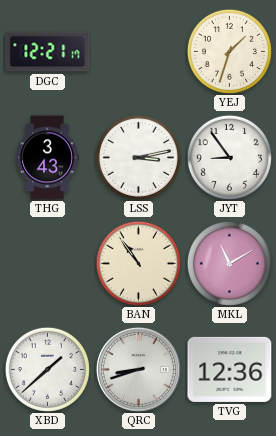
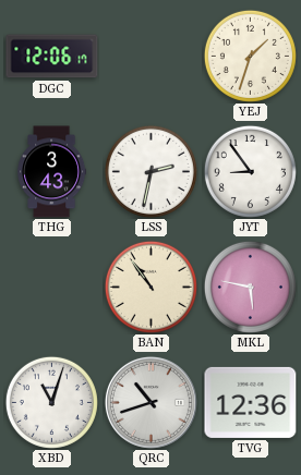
DGC: 12:21 -> 12:06
LSS: 3:13 -> 2:32
MKL: 11:10 -> 5:47
XBD: 1:38 -> 11:03
QRC: 8:42 -> 10:42
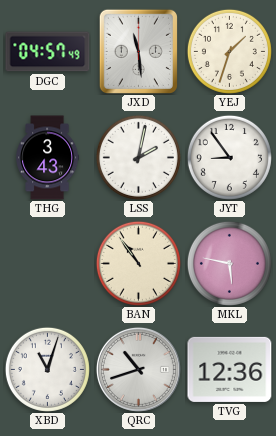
DGC: 12:06 -> 04:57
JXD: none -> 11:29
LSS: 2:32 -> 2:02
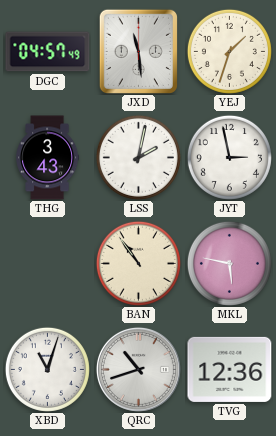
JYT: 8:54 -> 2:58
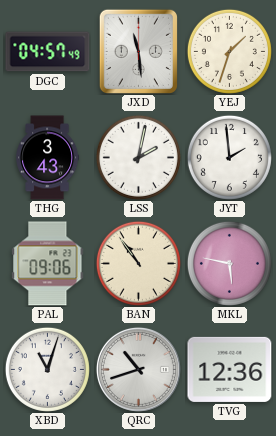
JYT: 2:58 -> 1:59
PAL: none -> 09:06
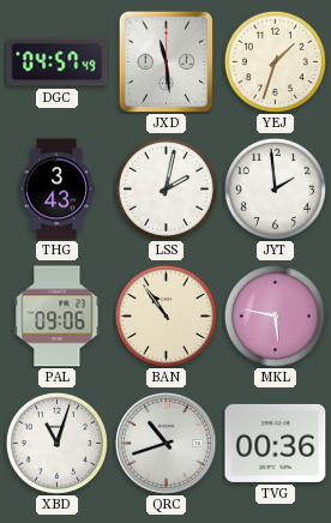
TVG: 12:36 -> 00:36
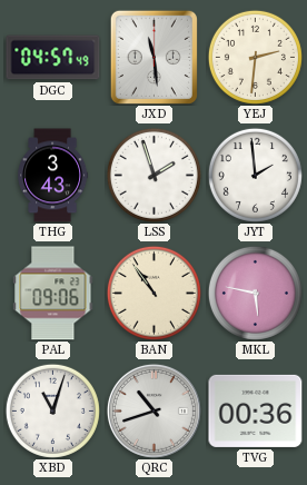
YEJ: 1:33 -> 2:31
LSS: 2:02 -> 1:57
